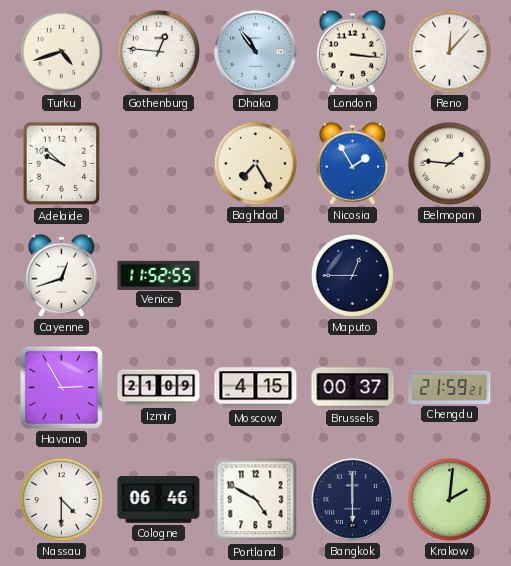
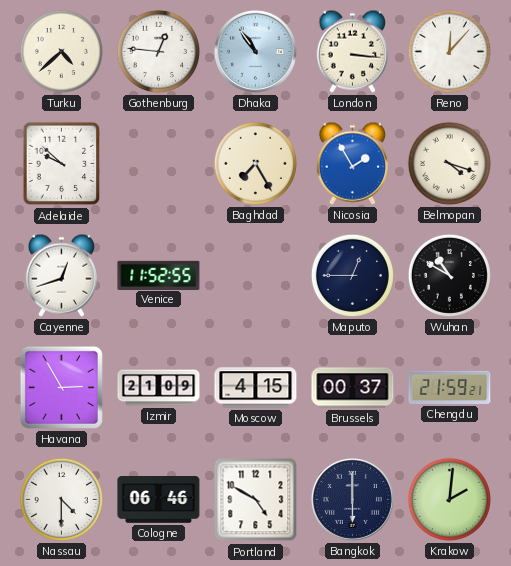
Turku: 4:42 -> 4:38
Belmopan: 1:46 -> 4:18
Wuhan: none -> 10:50
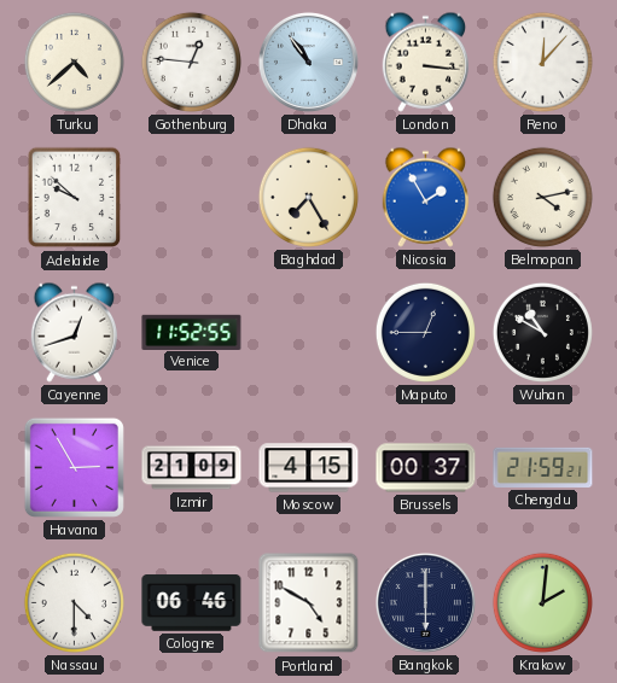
Belmopan: 4:18 -> 4:13
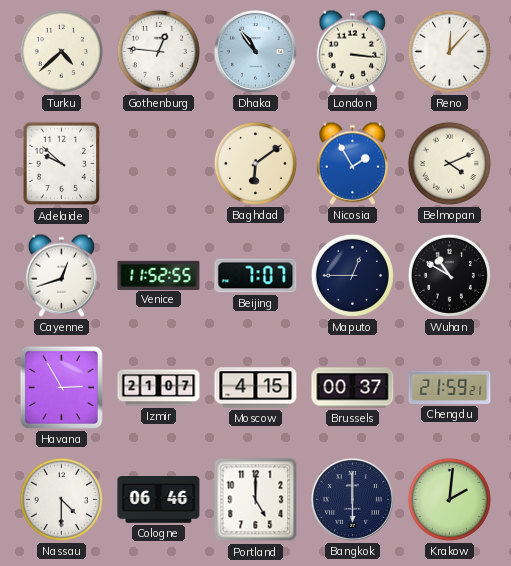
Baghdad: 7:25 -> 6:09
Belmopan: 4:13 -> 4:11
Beijing: none -> 7:07
Izmir: 21:09 -> 21:07
Portland: 4:50 -> 5:00
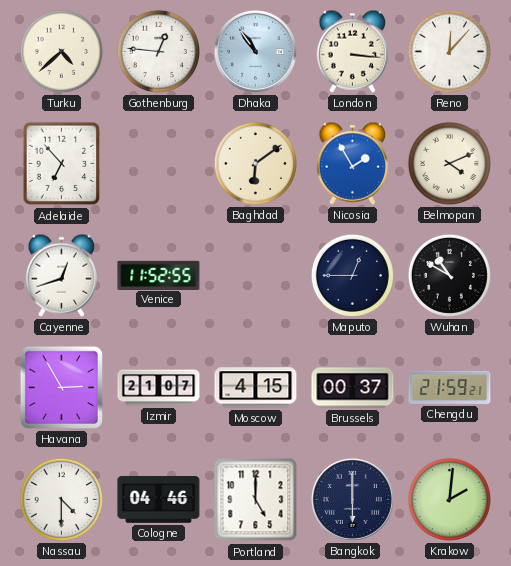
Adelaide: 9:52 -> 6:53
Beijing: 7:07 -> none
Cologne: 06:46 -> 04:46
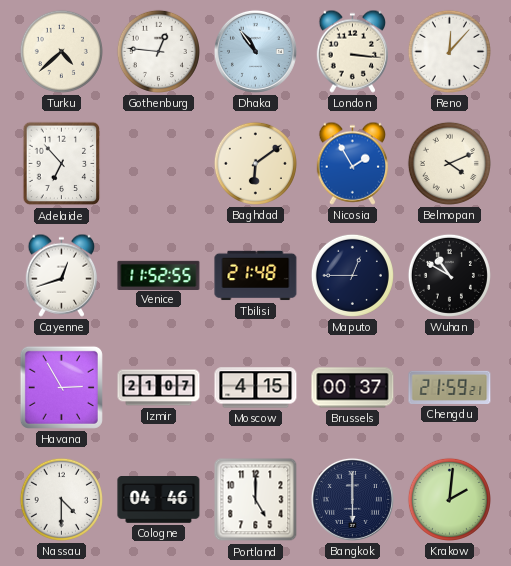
Tbilisi: none -> 21:48
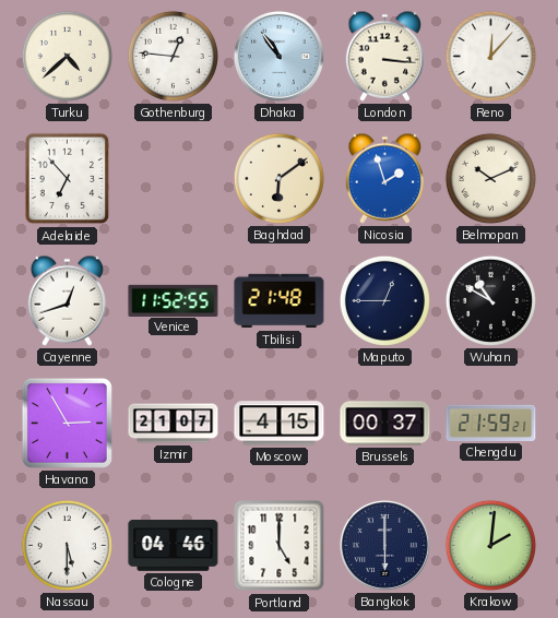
Nicosia: 1:55 -> 1:57
Belmopan: 4:11 -> 10:11
Nassau: 4:30 -> 5:30
